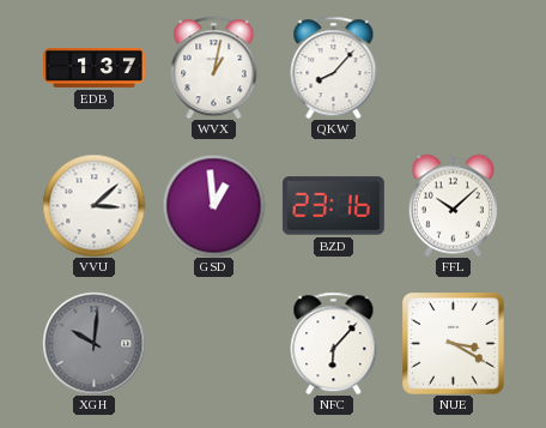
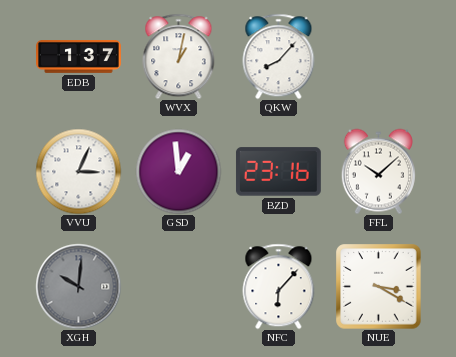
VVU: 3:08 -> 3:04
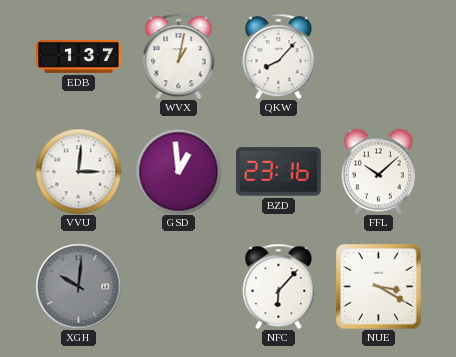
VVU: 3:04 -> 3:01
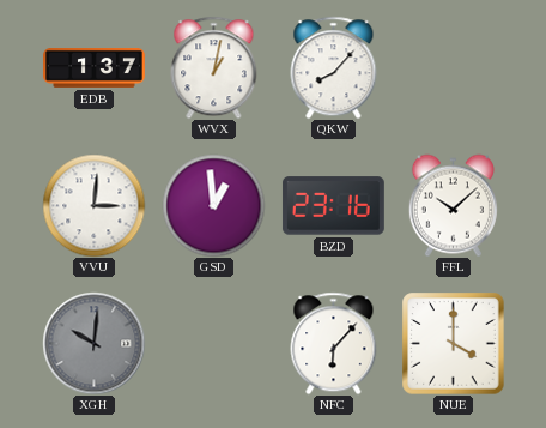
NUE: 3:20 -> 4:00
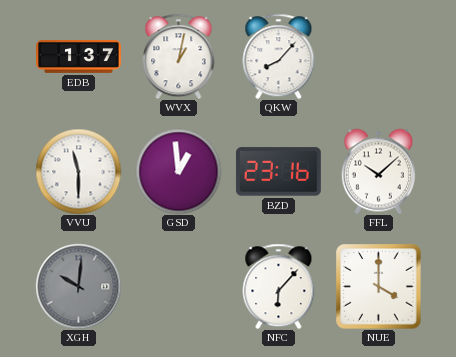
VVU: 3:01 -> 11:30
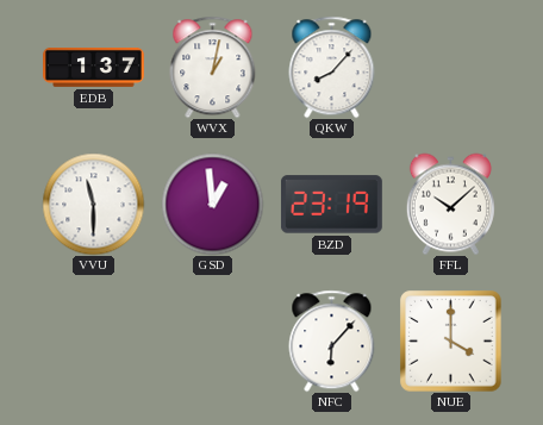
BZD: 23:16 -> 23:19
XGH: 10:01 -> none
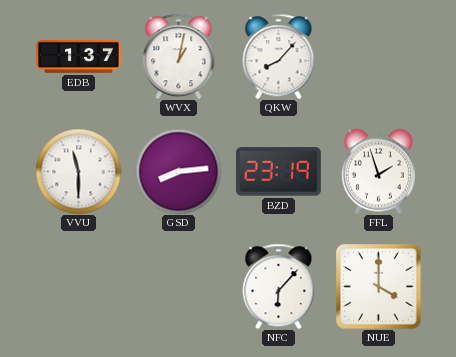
GSD: 12:59 -> 8:14
FFL: 10:08 -> 1:57
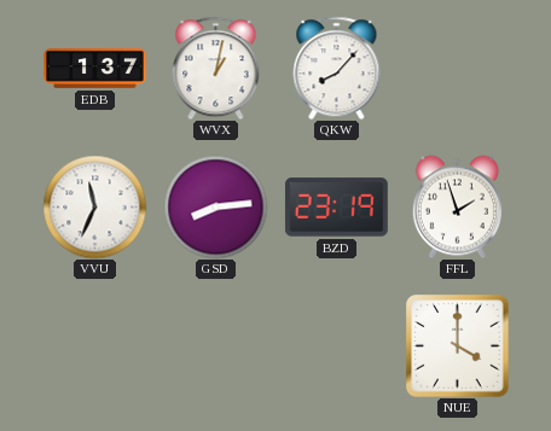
VVU: 11:30 -> 11:34
NFC: 6:07 -> none
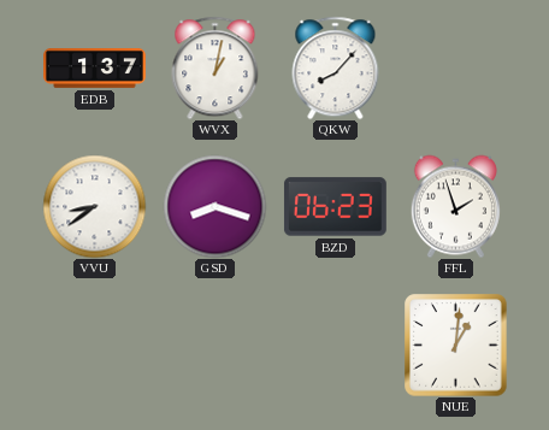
VVU: 11:34 -> 8:39
GSD: 8:14 -> 8:18
BZD: 23:19 -> 06:23
NUE: 4:00 -> 1:01
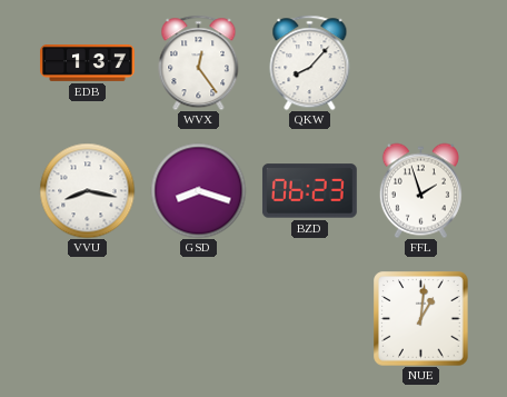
WVX: 1:02 -> 12:24
VVU: 8:39 -> 8:17
